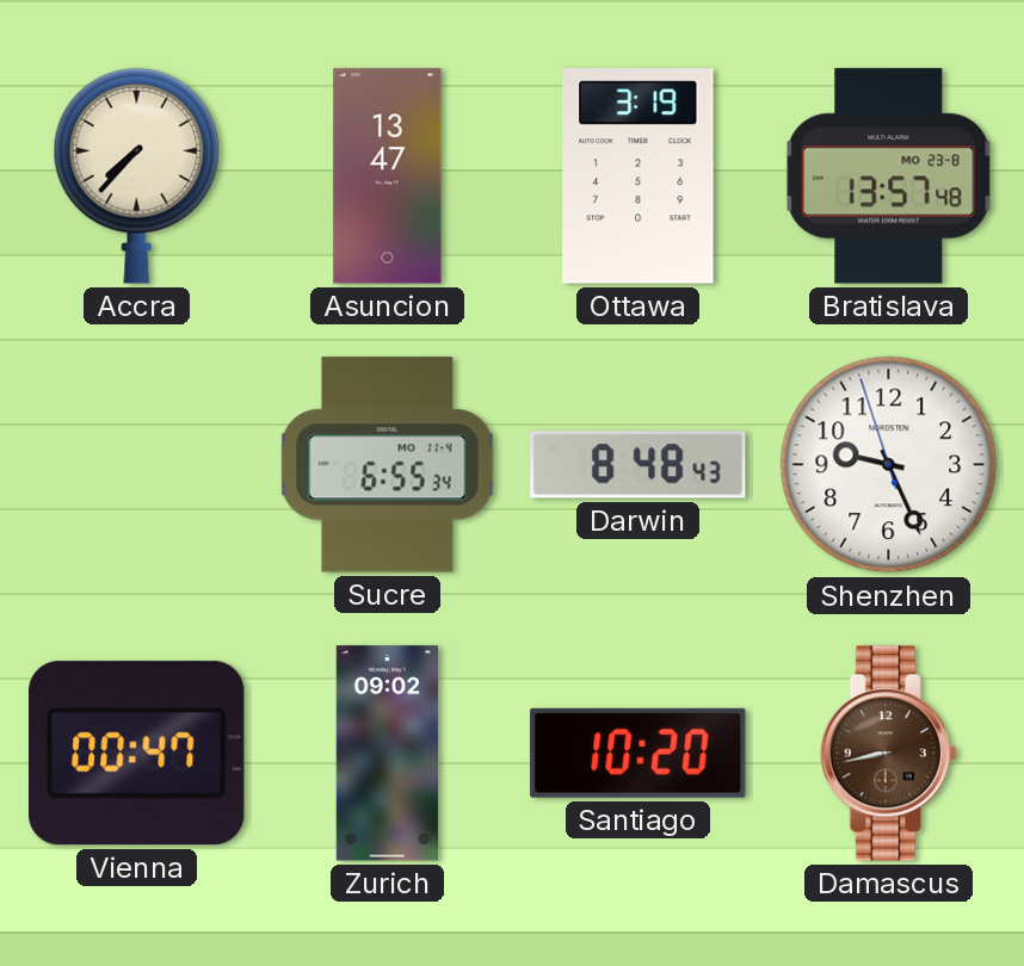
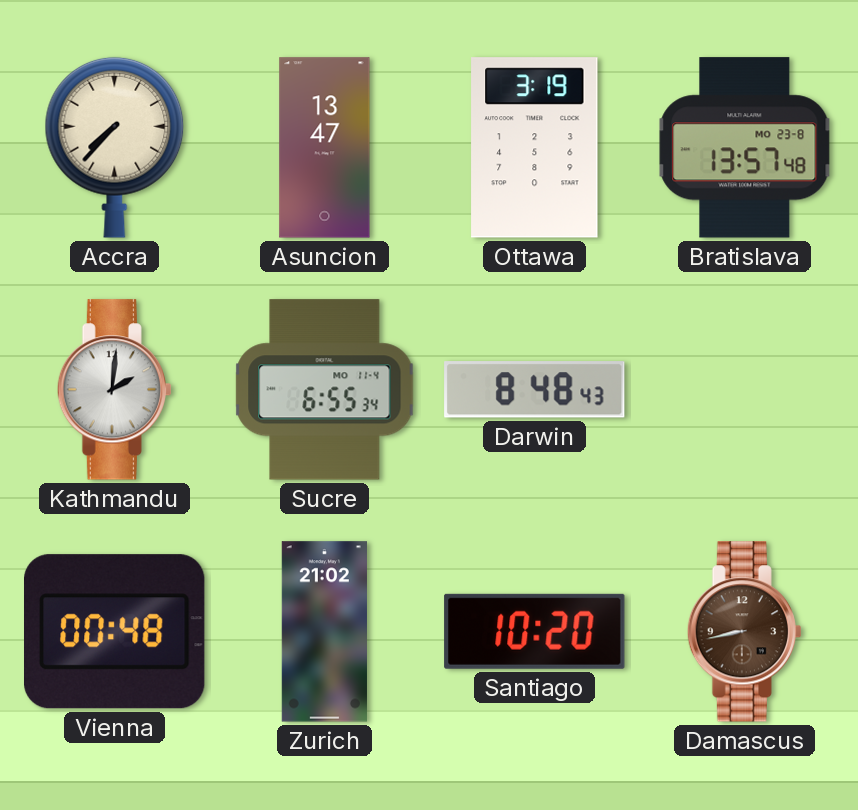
Kathmandu: none -> 2:01
Shenzhen: 9:25 -> none
Vienna: 00:47 -> 00:48
Zurich: 09:02 -> 21:02
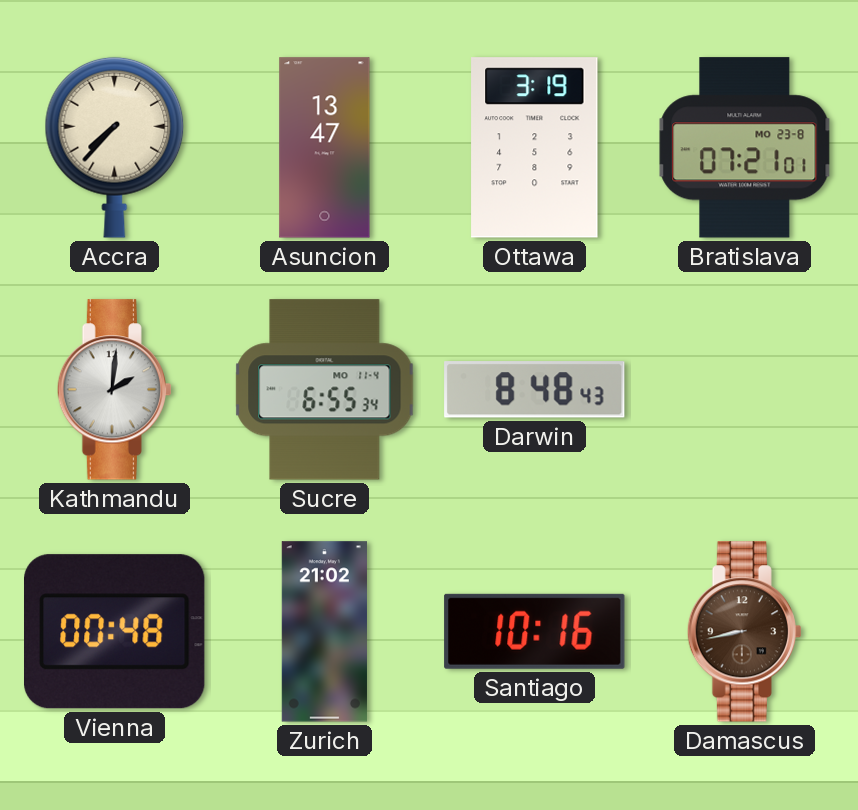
Bratislava: 13:57 -> 07:21
Santiago: 10:20 -> 10:16
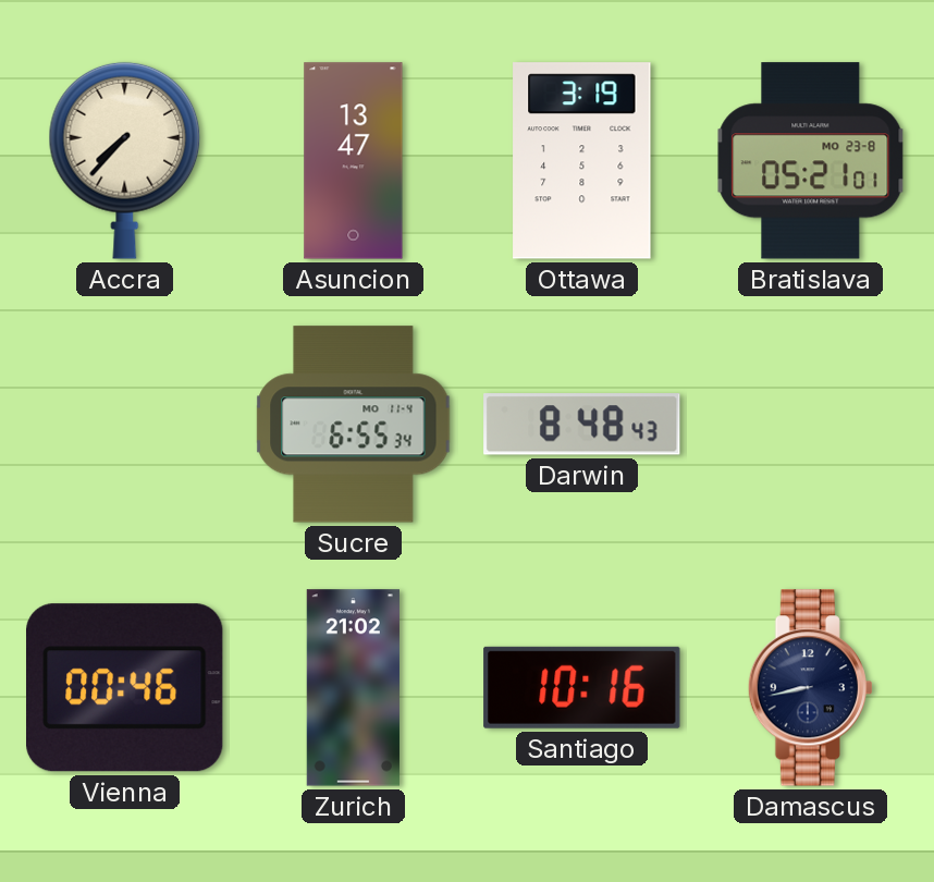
Bratislava: 07:21 -> 05:21
Kathmandu: 2:01 -> none
Vienna: 00:48 -> 00:46
Damascus dial: brown -> navy
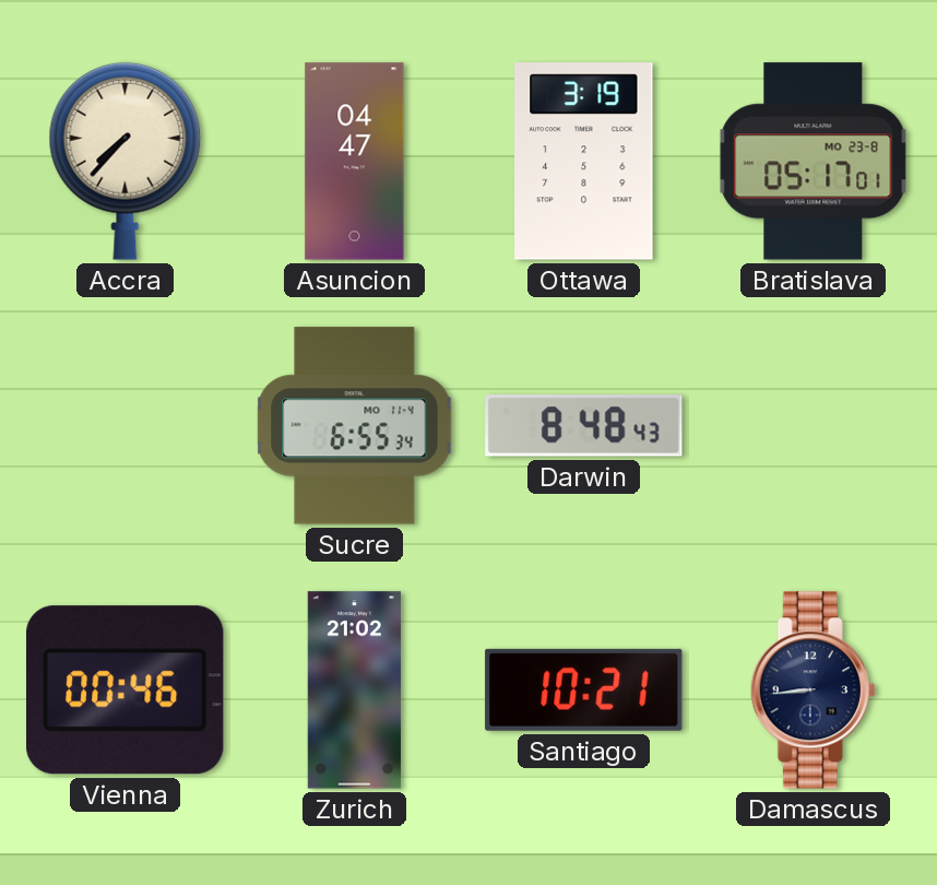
Asuncion: 13:47 -> 04:47
Bratislava: 05:21 -> 05:17
Santiago: 10:16 -> 10:21
Damascus: 8:43 -> 8:44
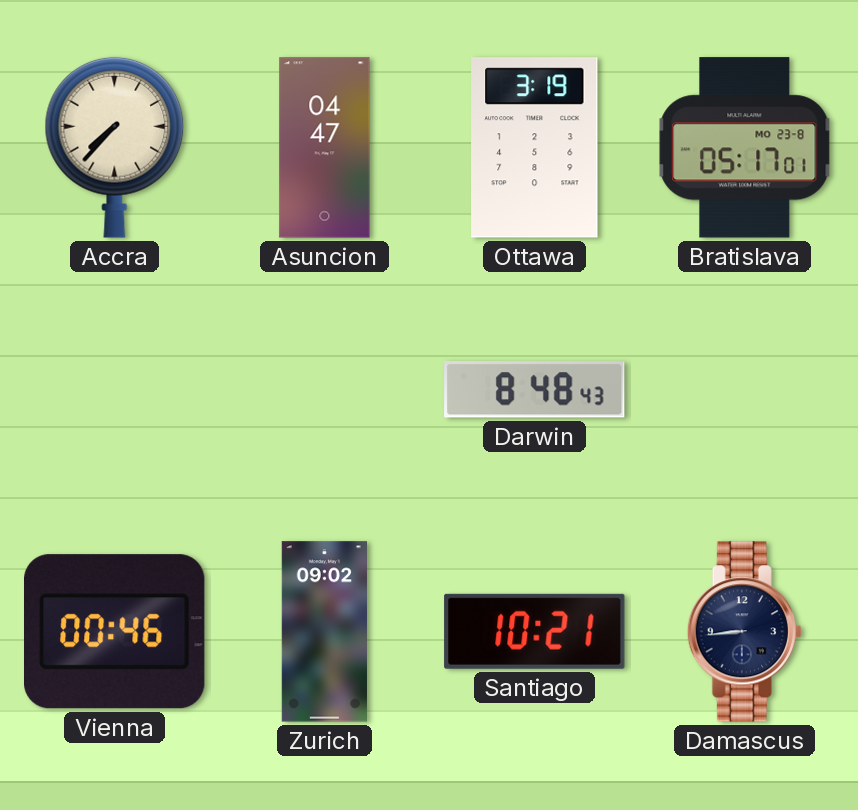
Sucre: 6:55 -> none
Zurich: 21:02 -> 09:02
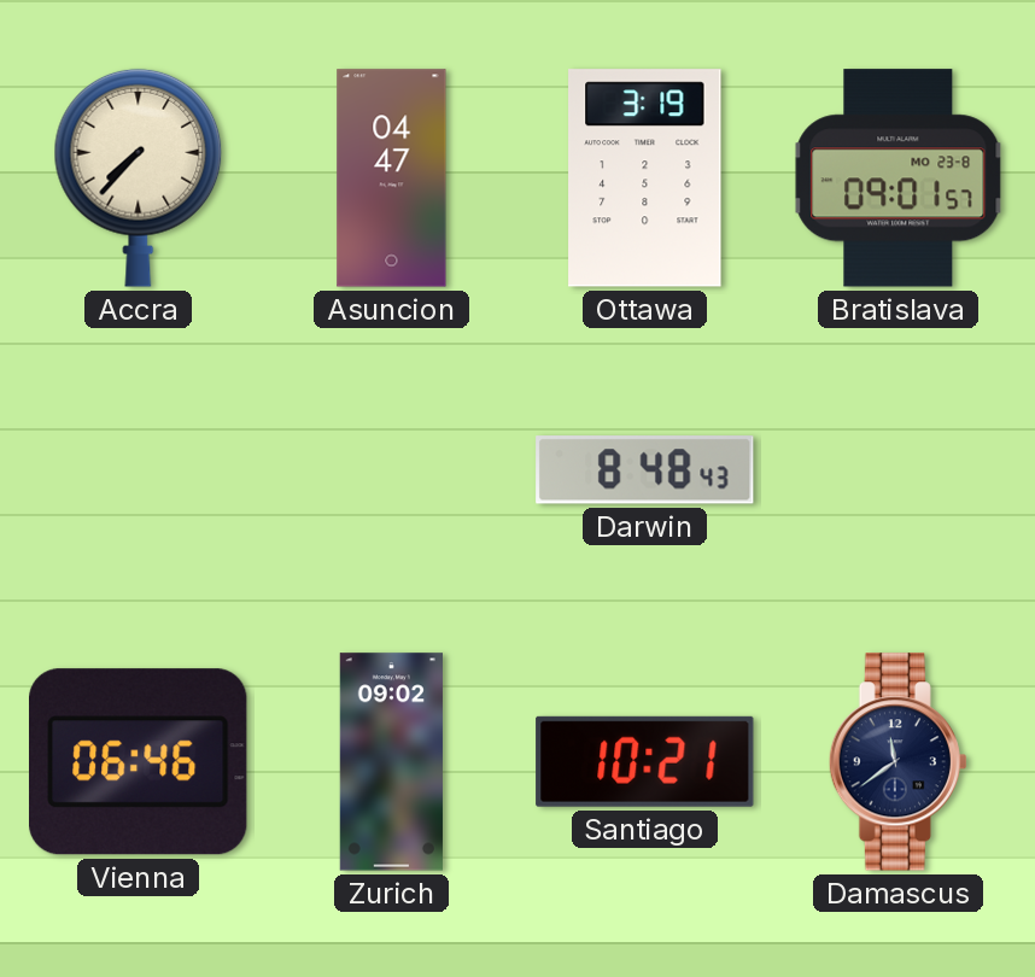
Bratislava: 05:17 -> 09:01
Vienna: 00:46 -> 06:46
Damascus: 8:44 -> 11:39
